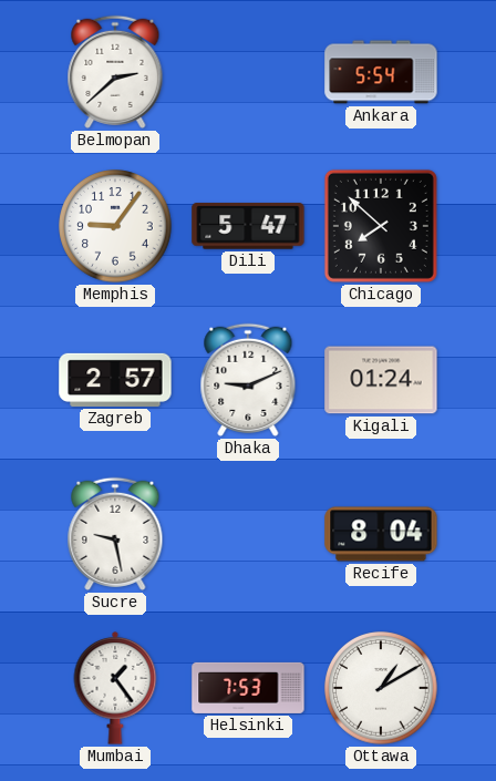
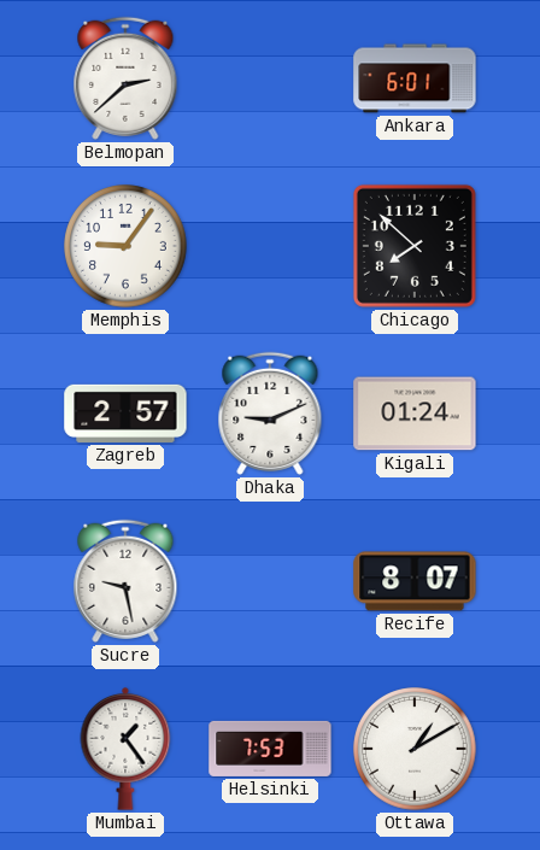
Ankara: 5:54 -> 6:01
Dili: 5:47 -> none
Recife: 8:04 -> 8:07
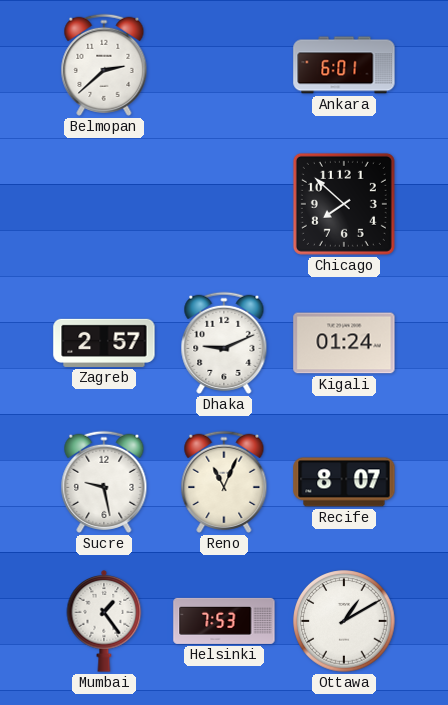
Memphis: 9:06 -> none
Reno: none -> 11:04
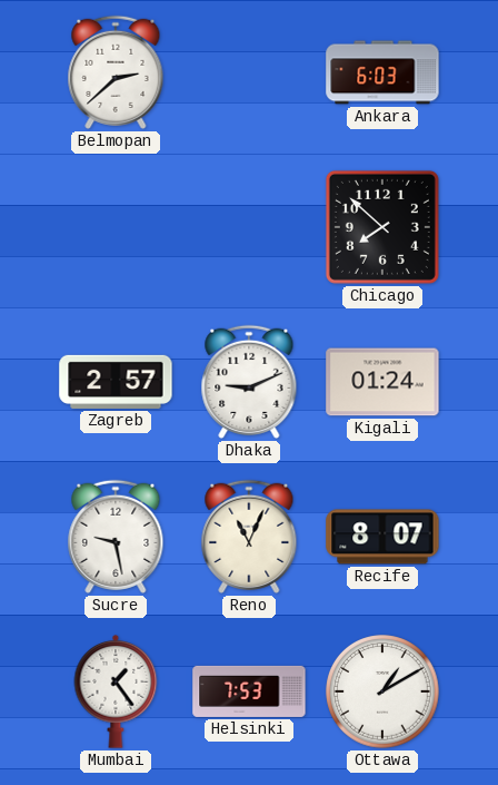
Ankara: 6:01 -> 6:03
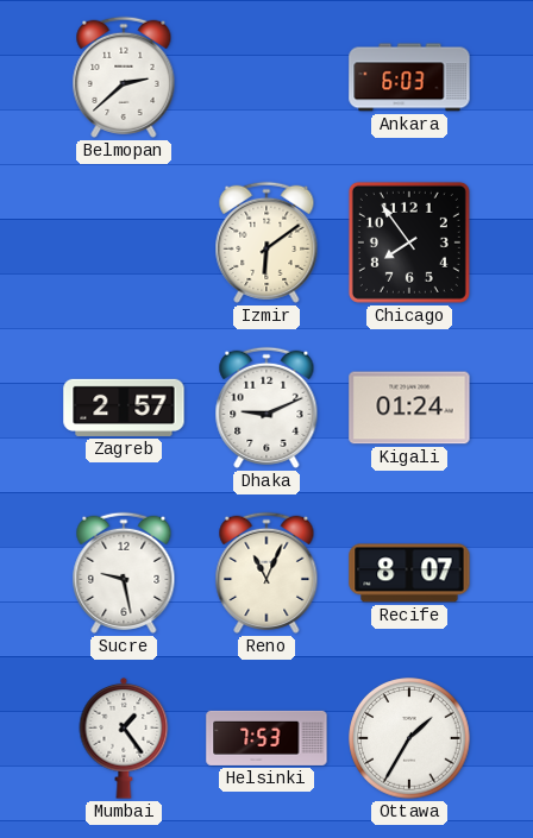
Izmir: none -> 6:09
Chicago: 7:52 -> 7:54
Ottawa: 1:10 -> 1:35
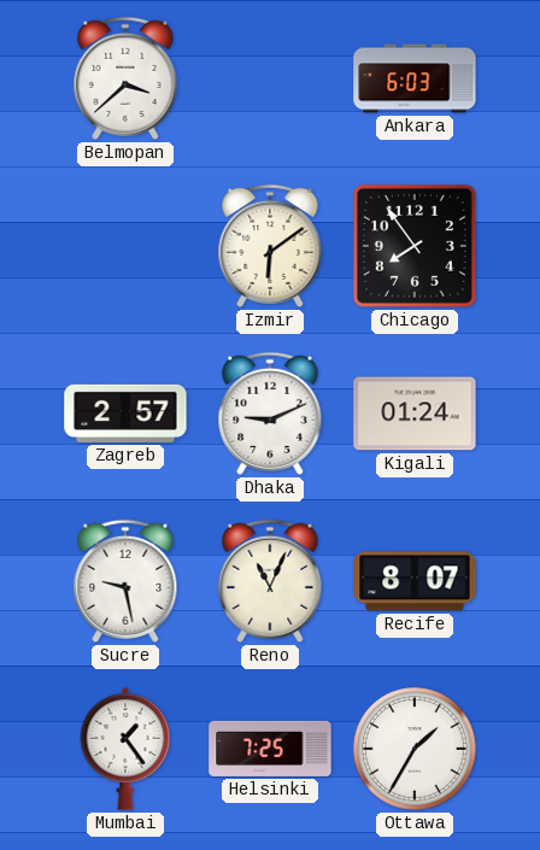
Belmopan: 2:38 -> 3:38
Helsinki: 7:53 -> 7:25
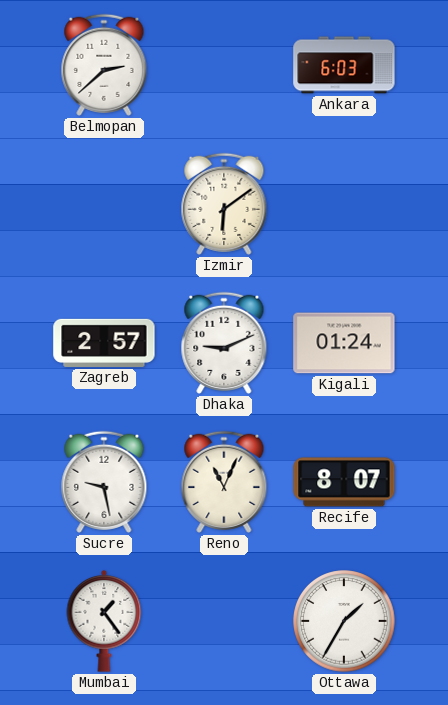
Belmopan: 3:38 -> 2:38
Chicago: 7:54 -> none
Helsinki: 7:25 -> none
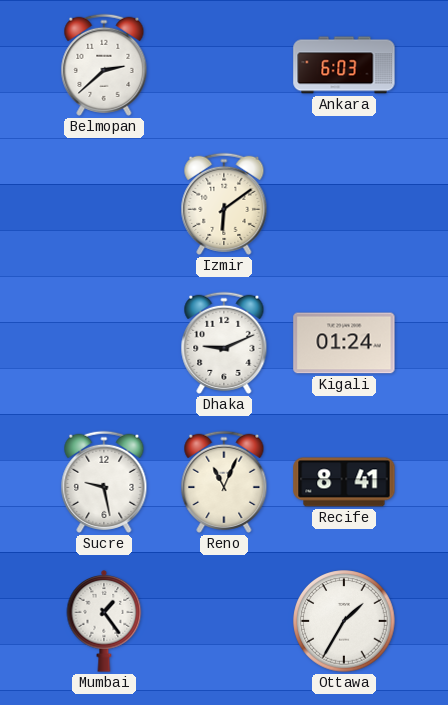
Zagreb: 2:57 -> none
Recife: 8:07 -> 8:41
